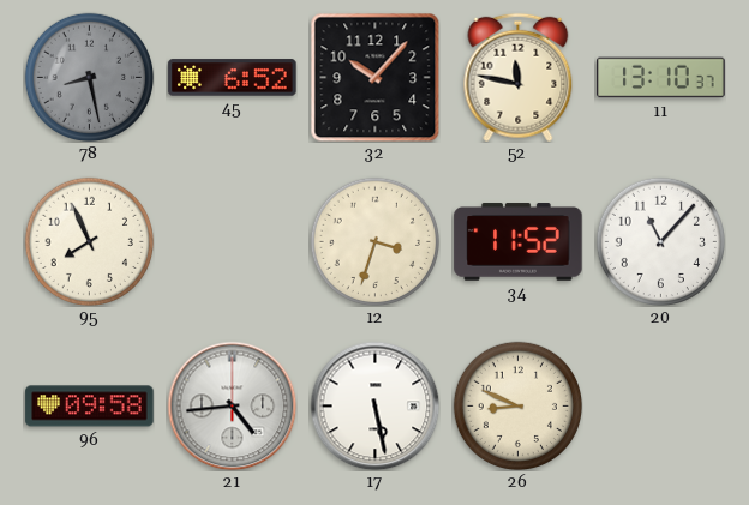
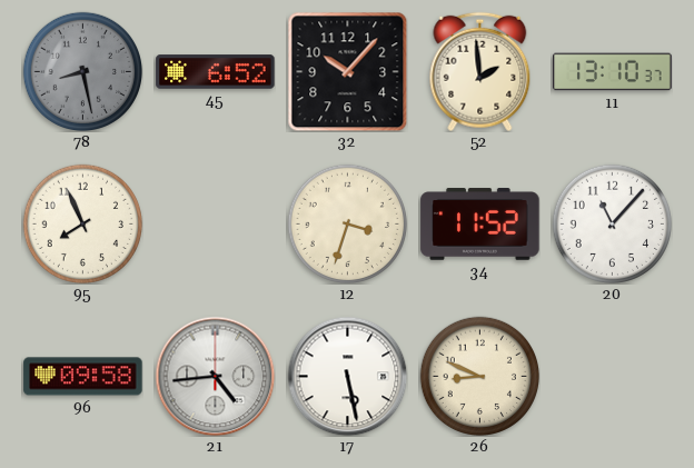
52: 11:47 -> 1:59
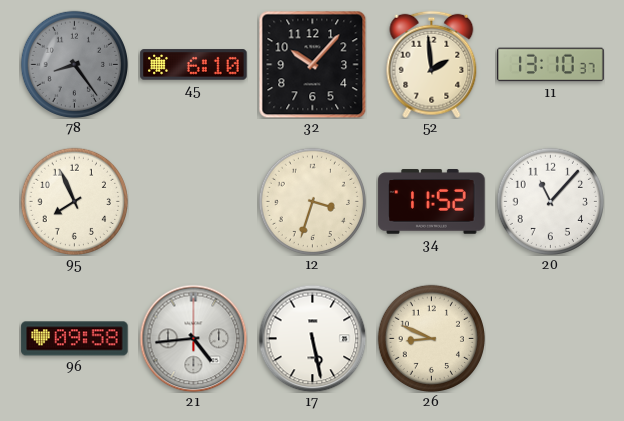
78: 8:28 -> 8:24
45: 6:52 -> 6:10
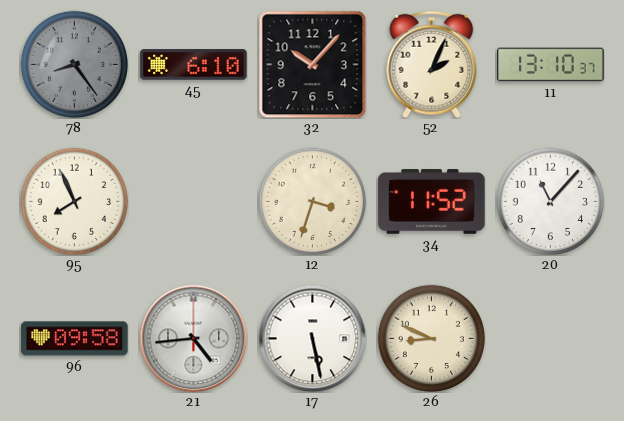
52: 1:59 -> 2:04
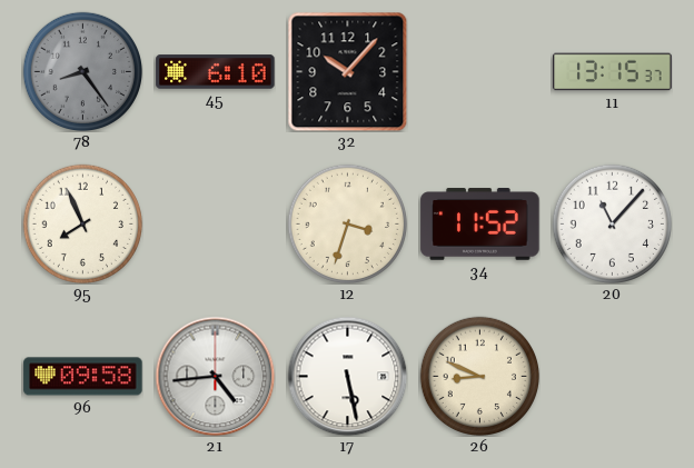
52: 2:04 -> none
11: 13:10 -> 13:15
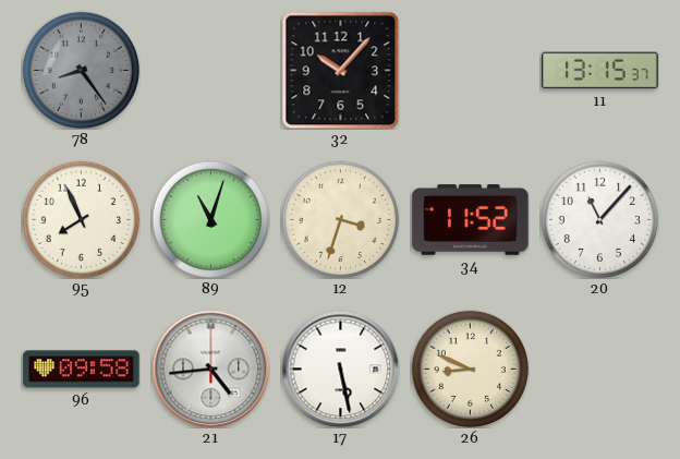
45: 6:10 -> none
89: none -> 11:03
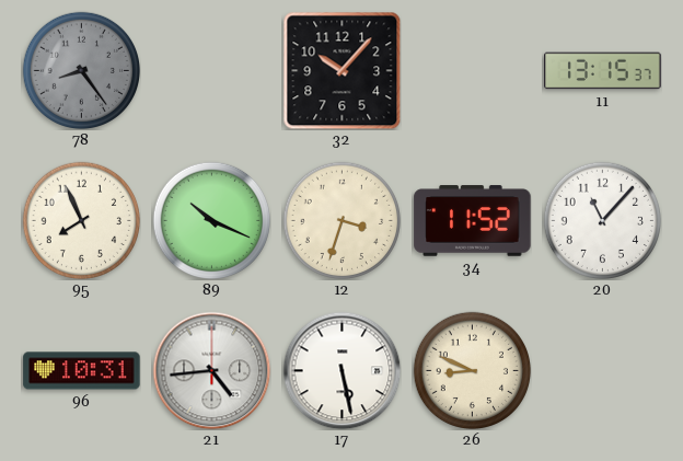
89: 11:03 -> 10:19
96: 09:58 -> 10:31
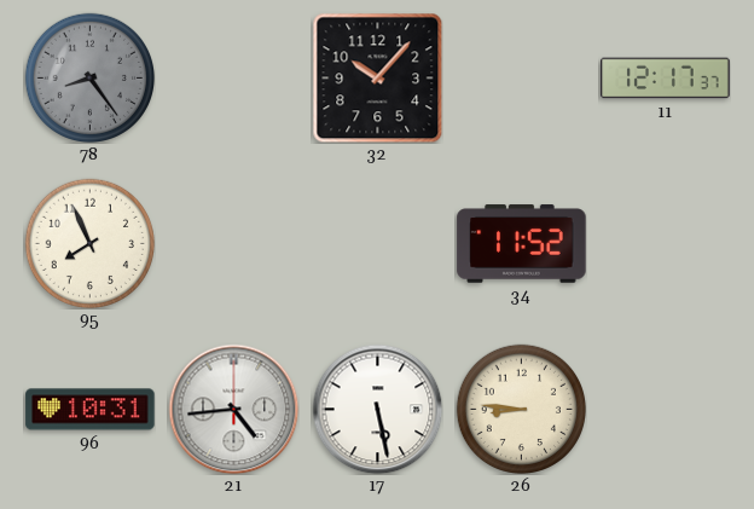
11: 13:15 -> 12:17
89: 10:19 -> none
12: 3:33 -> none
20: 11:07 -> none
26: 8:49 -> 8:46
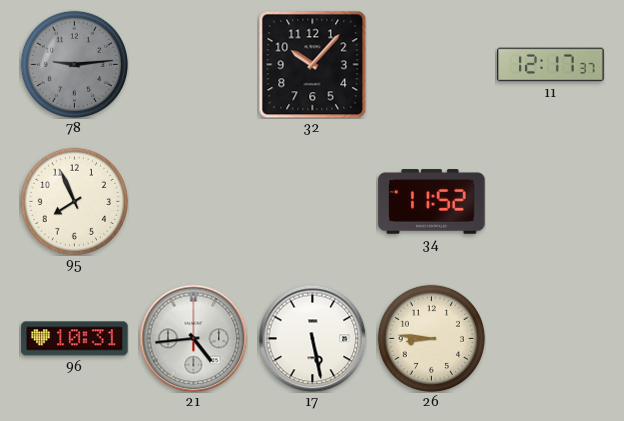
78: 8:24 -> 9:14
